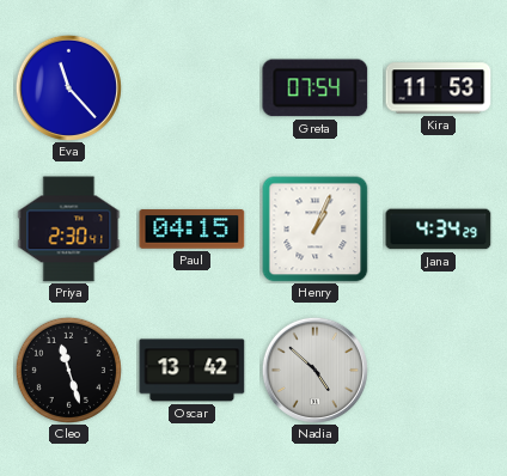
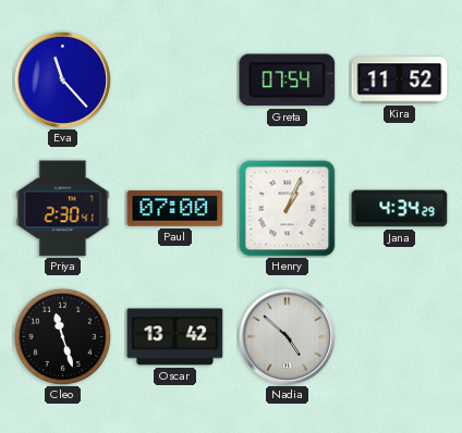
Kira: 11:53 -> 11:52
Paul: 04:15 -> 07:00
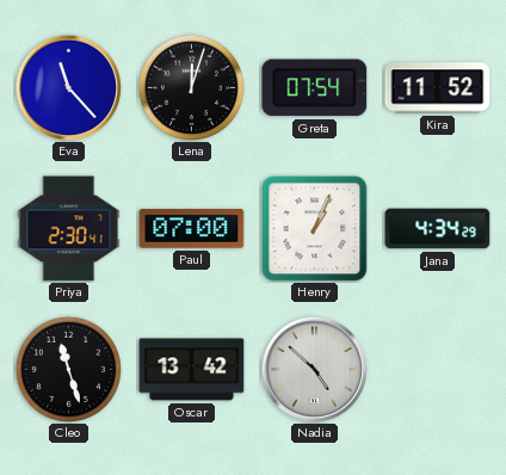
Lena: none -> 12:03
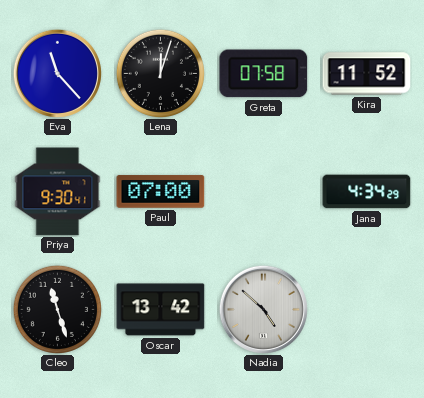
Greta: 07:54 -> 07:58
Priya: 2:30 -> 9:30
Henry: 1:04 -> none
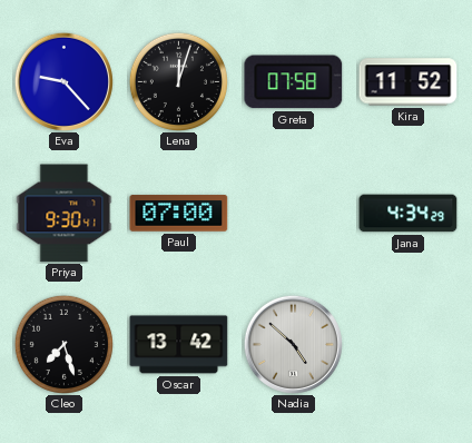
Eva: 11:23 -> 9:23
Cleo: 11:27 -> 7:27
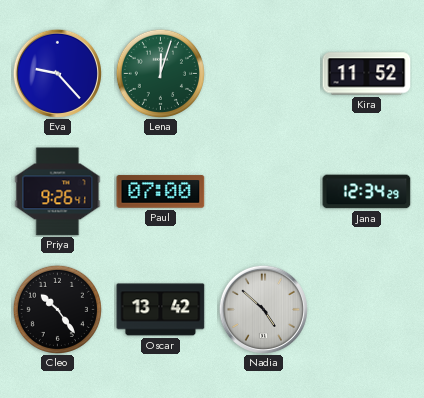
Lena dial: black -> green
Greta: 07:58 -> none
Priya: 9:30 -> 9:26
Jana: 4:34 -> 12:34
Cleo: 7:27 -> 10:24
